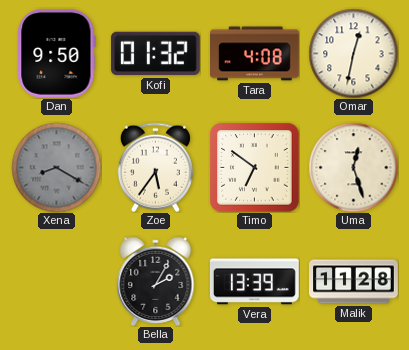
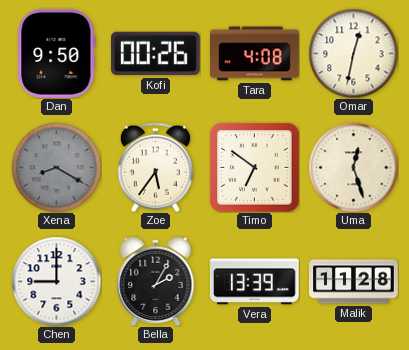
Kofi: 01:32 -> 00:26
Chen: none -> 9:00
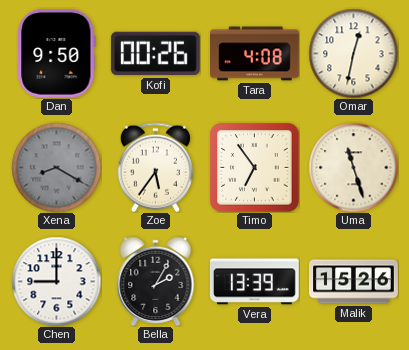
Timo: 6:51 -> 6:54
Uma: 12:27 -> 11:27
Malik: 11:28 -> 15:26
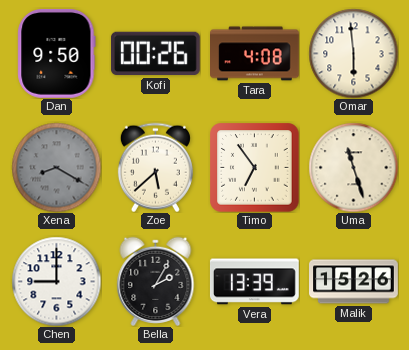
Omar: 12:32 -> 5:59
Zoe: 5:36 -> 5:38
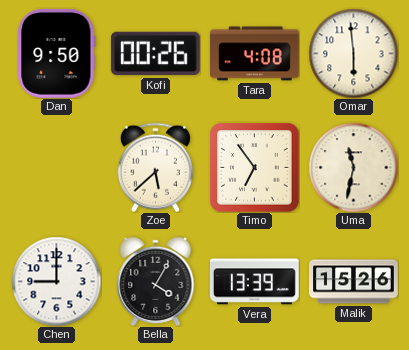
Xena: 8:20 -> none
Uma: 11:27 -> 11:32
Bella: 2:05 -> 4:05
